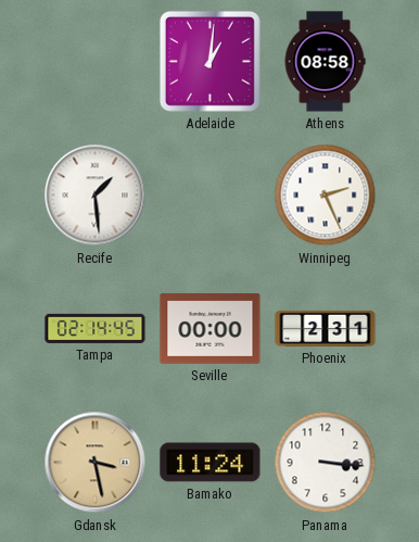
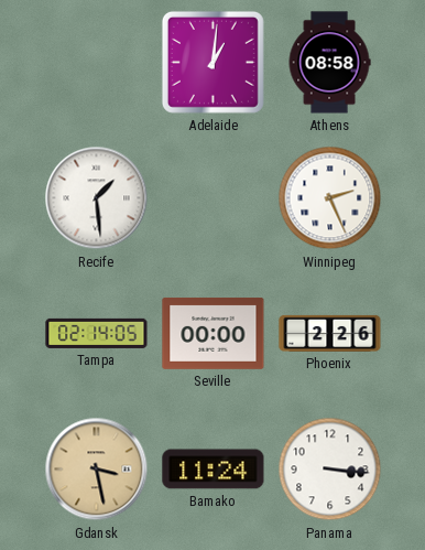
Tampa: 02:14:45 -> 02:14:05
Phoenix: 2:31 -> 2:26
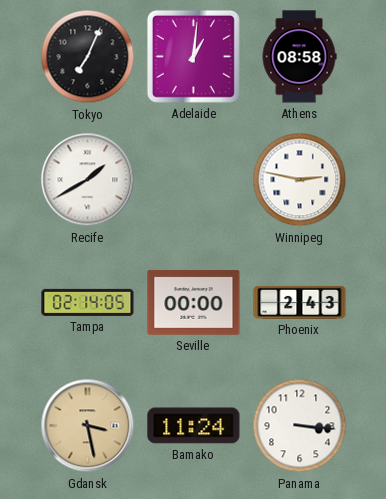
Tokyo: none -> 7:04
Recife: 1:29 -> 1:40
Winnipeg: 2:26 -> 2:47
Phoenix: 2:26 -> 2:43
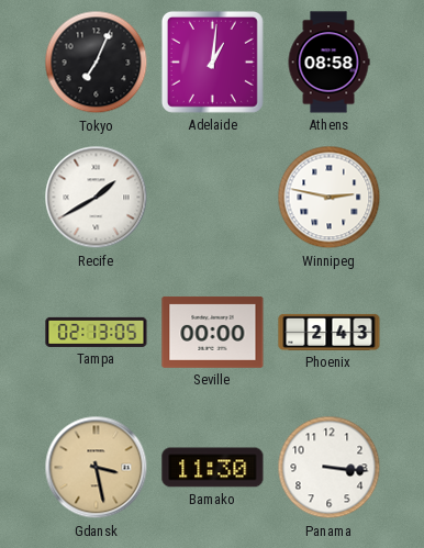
Tampa: 02:14 -> 02:13
Bamako: 11:24 -> 11:30
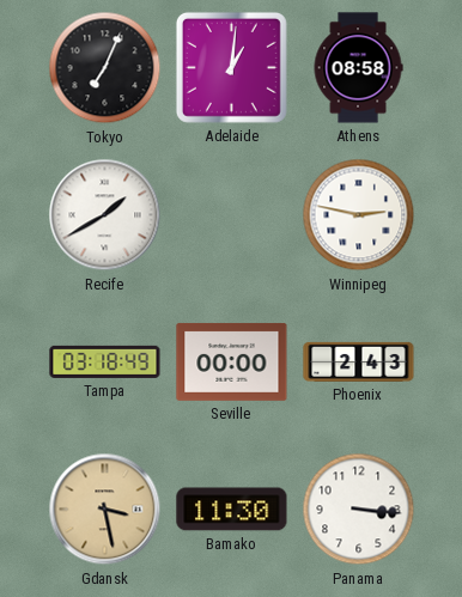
Tampa: 02:13 -> 03:18
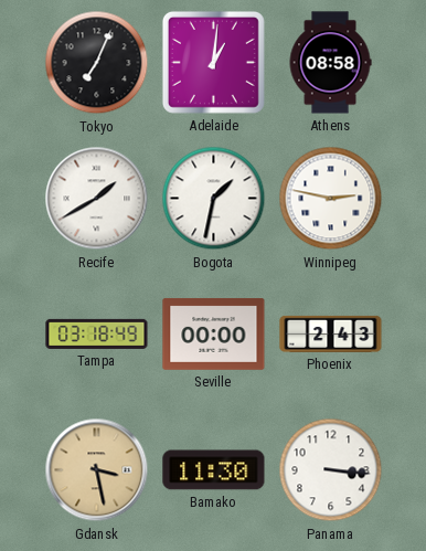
Bogota: none -> 1:32
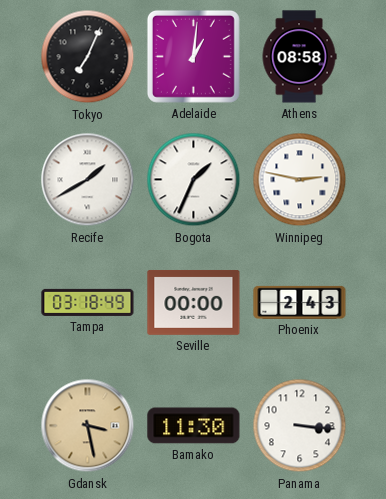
Bogota: 1:32 -> 1:34
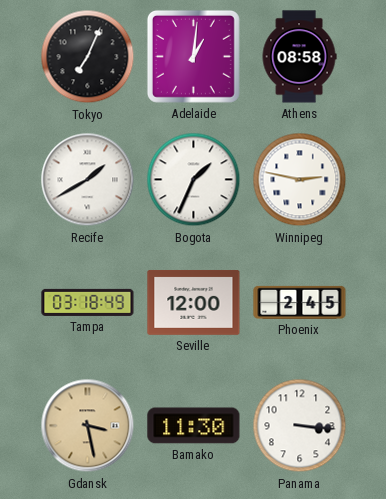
Seville: 00:00 -> 12:00
Phoenix: 2:43 -> 2:45
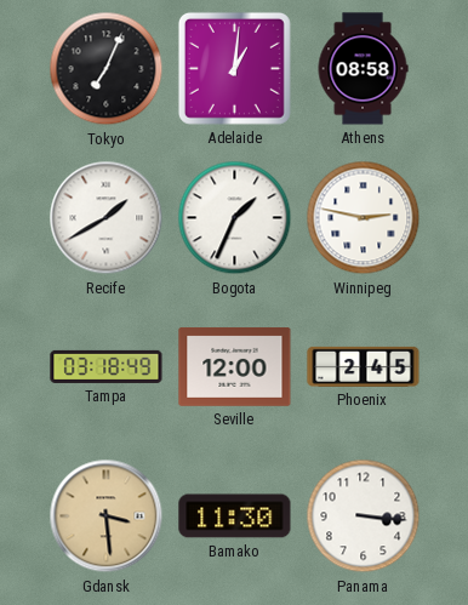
Gdansk: 3:28 -> 3:29
